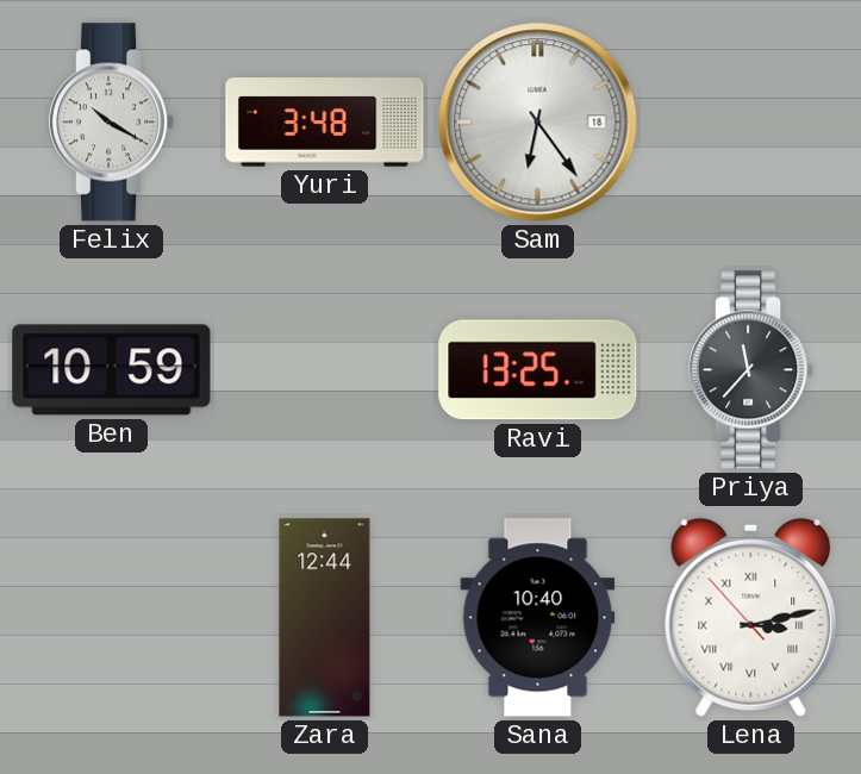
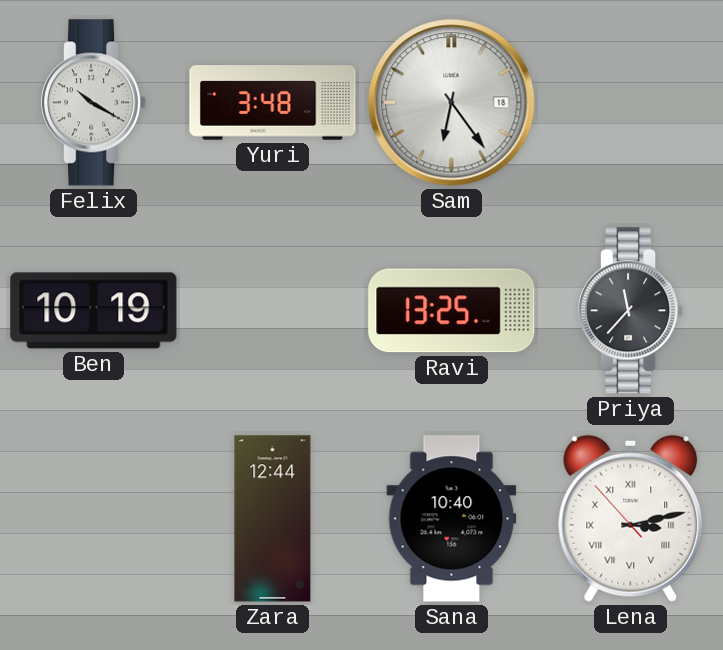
Ben: 10:59 -> 10:19
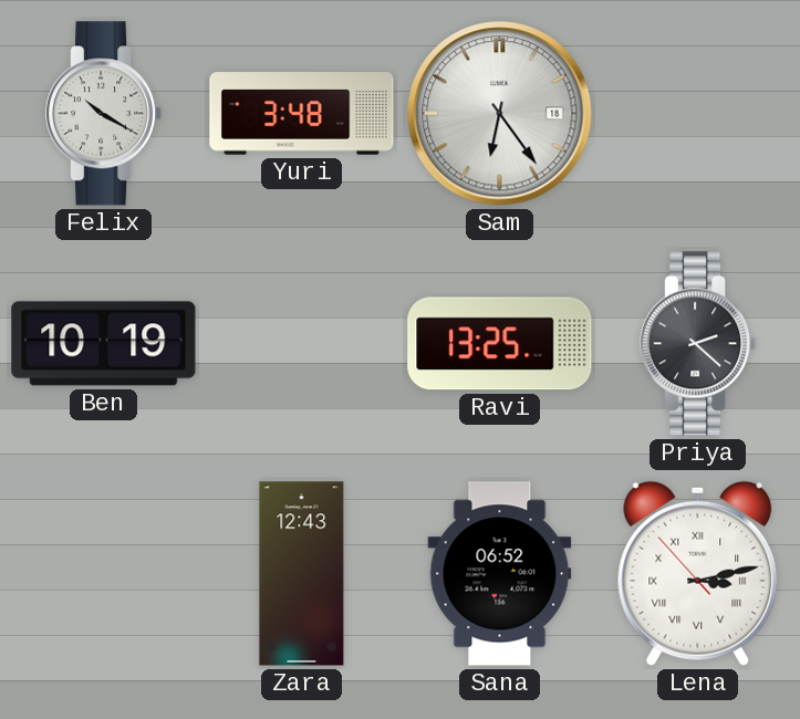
Priya: 11:37 -> 2:22
Zara: 12:44 -> 12:43
Sana: 10:40 -> 06:52
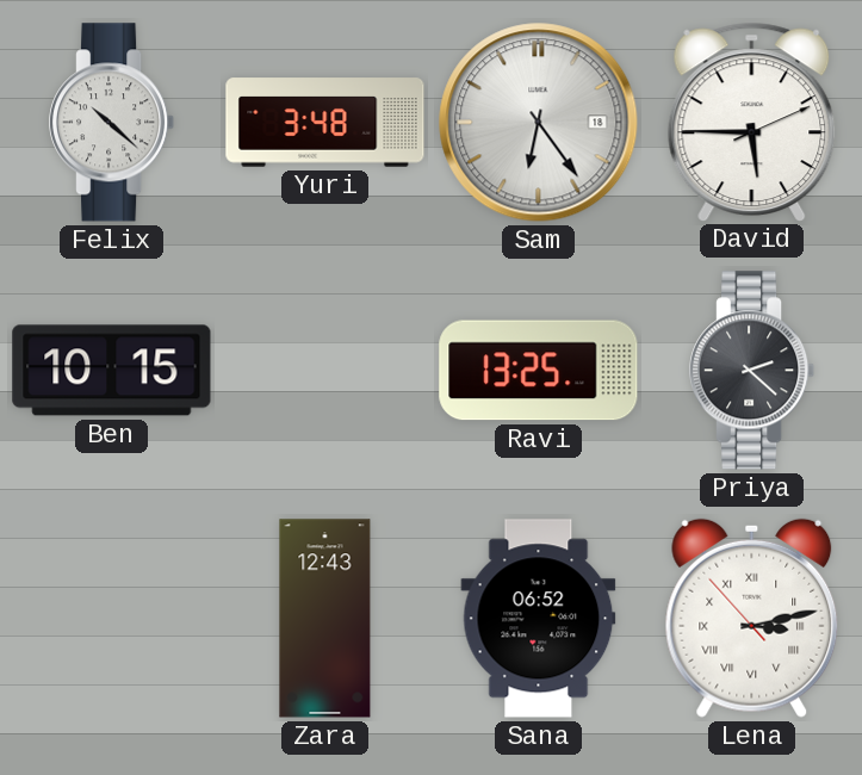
Felix: 10:20 -> 10:22
David: none -> 5:45
Ben: 10:19 -> 10:15
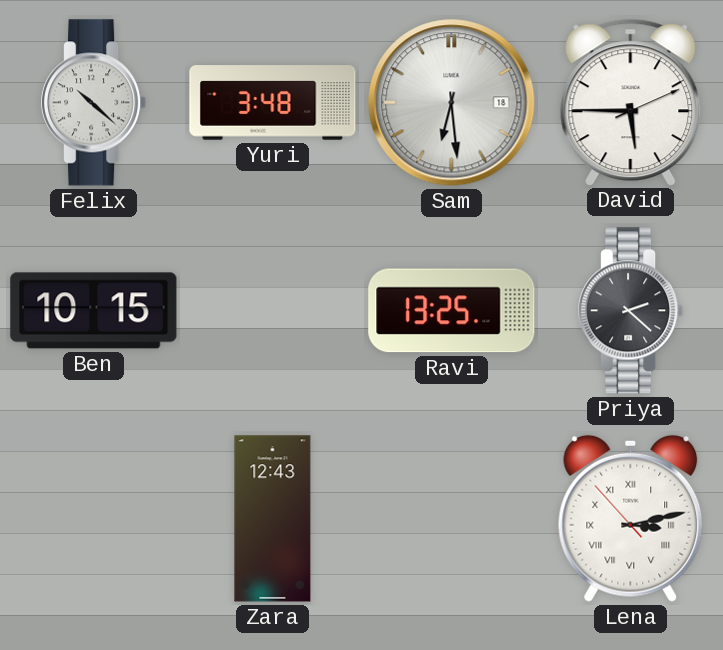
Sam: 6:24 -> 6:29
Sana: 06:52 -> none
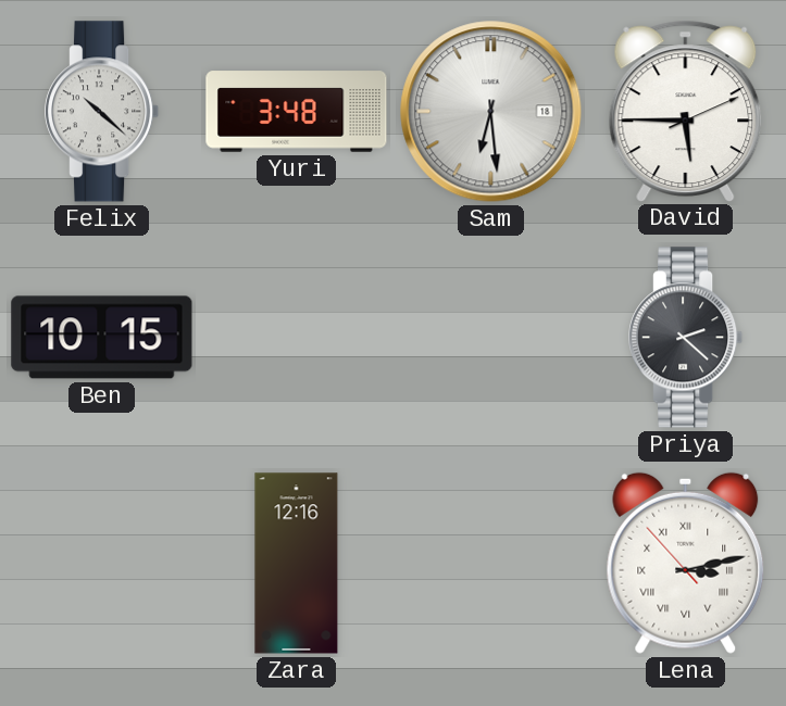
Ravi: 13:25 -> none
Zara: 12:43 -> 12:16
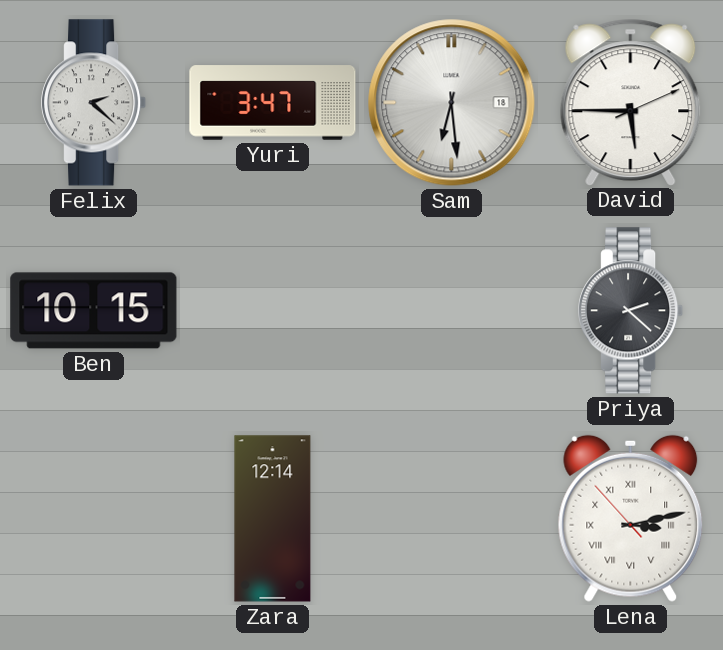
Felix: 10:22 -> 2:22
Yuri: 3:48 -> 3:47
Zara: 12:16 -> 12:14
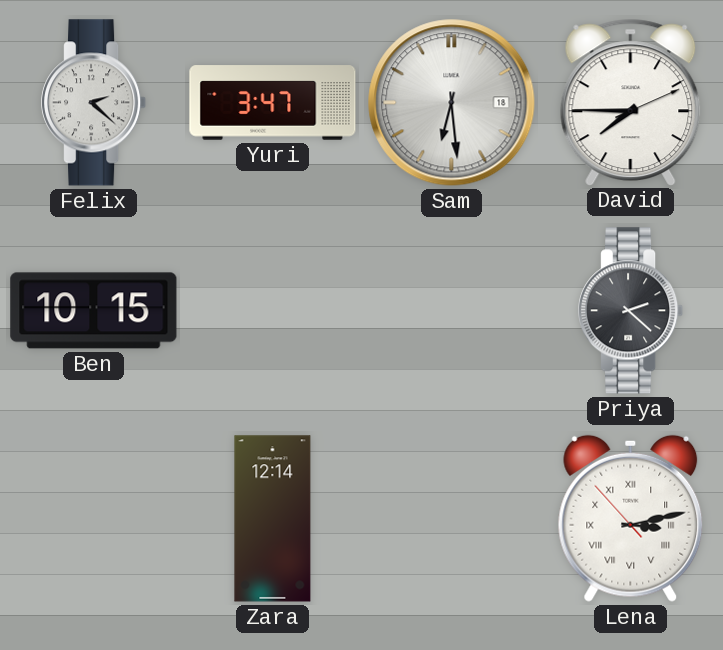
David: 5:45 -> 7:45
